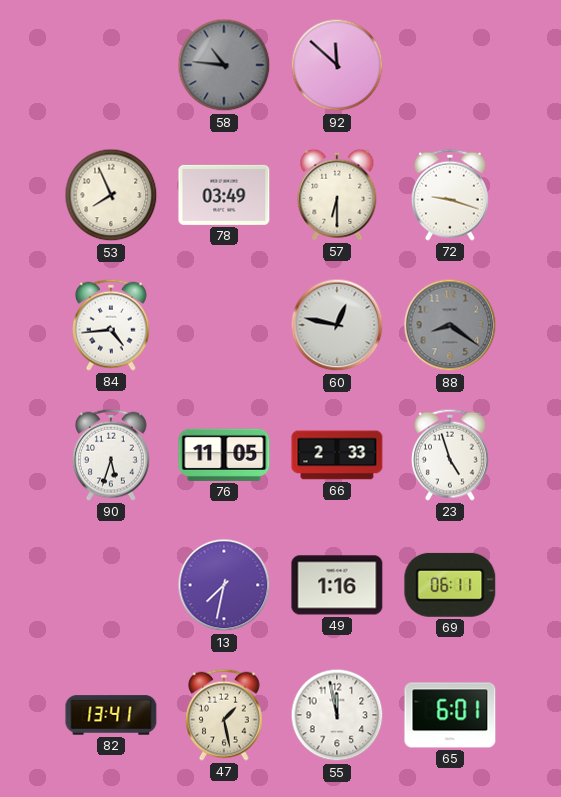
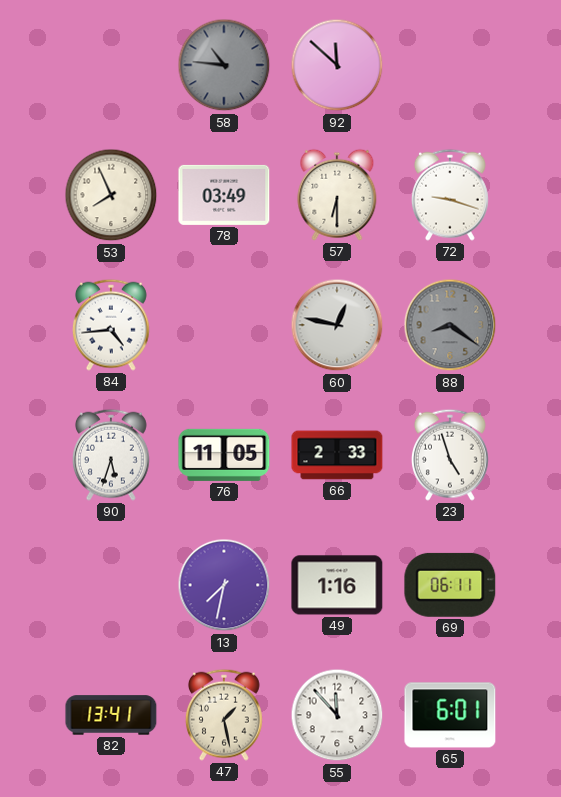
55: 11:58 -> 11:53
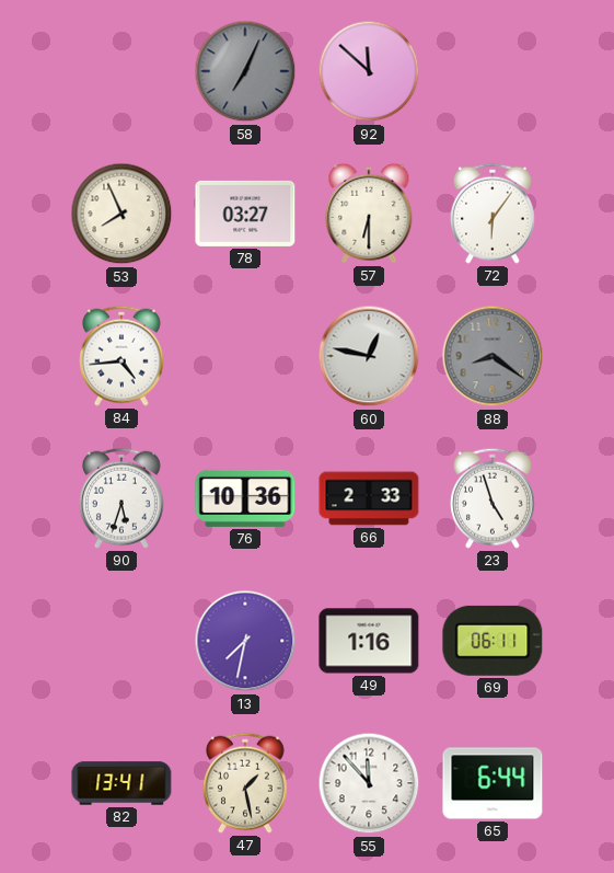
58: 10:46 -> 7:04
78: 03:49 -> 03:27
72: 9:18 -> 6:06
76: 11:05 -> 10:36
65: 6:01 -> 6:44
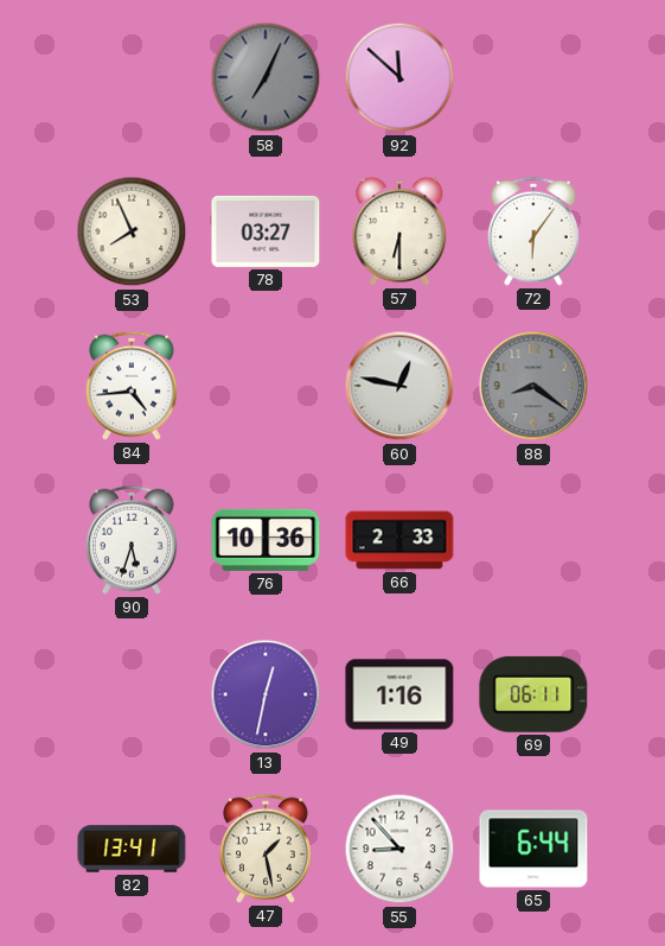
23: 4:57 -> none
13: 7:32 -> 12:32
55: 11:53 -> 8:53
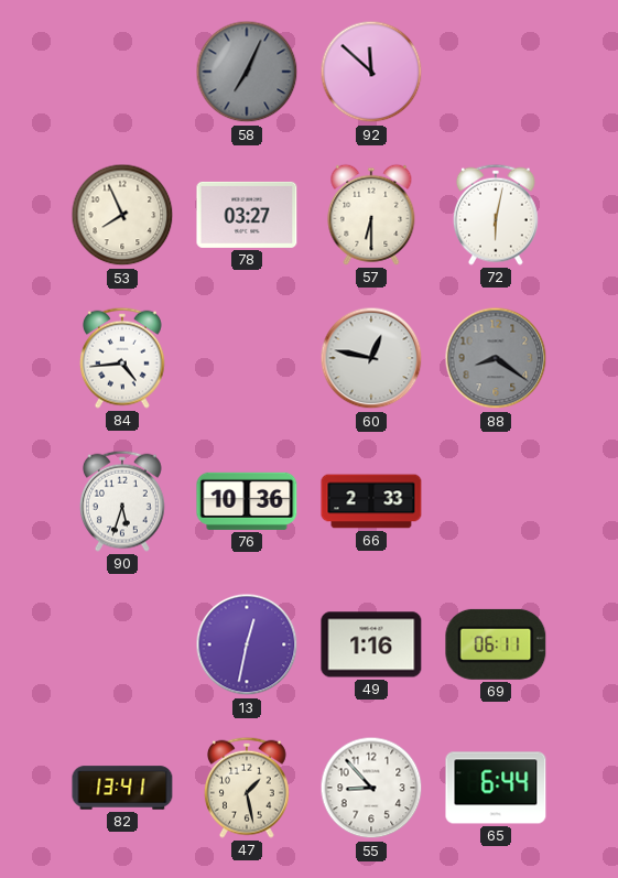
72: 6:06 -> 6:02
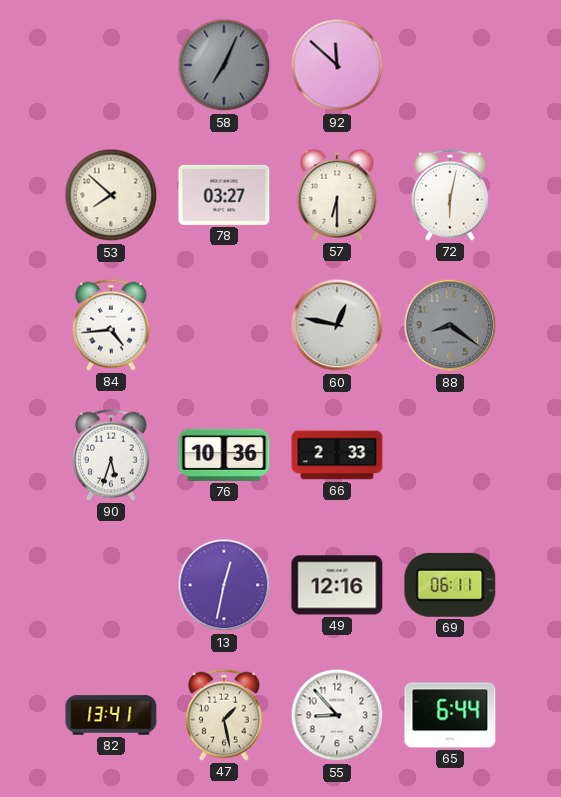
53: 7:56 -> 7:52
49: 1:16 -> 12:16
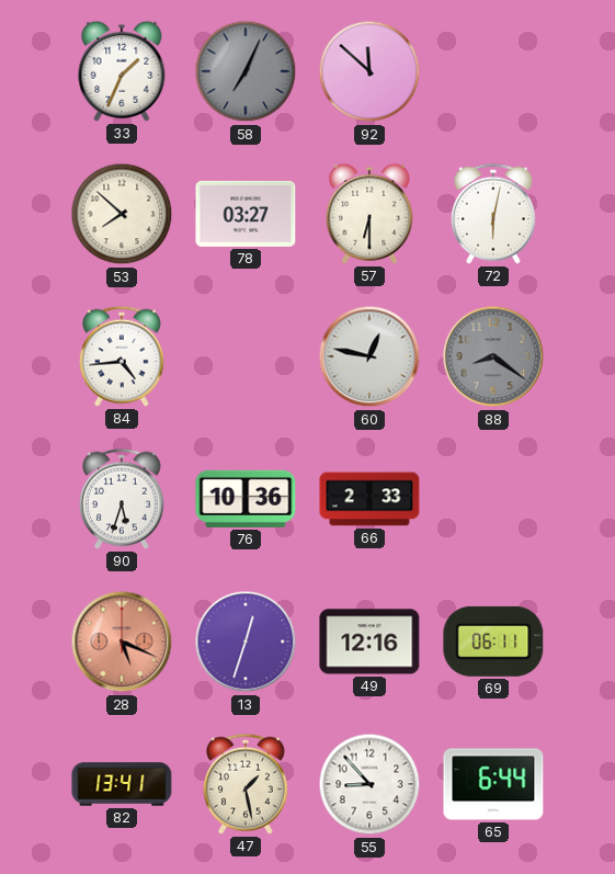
33: none -> 1:34
28: none -> 5:19
13: 12:32 -> 12:33
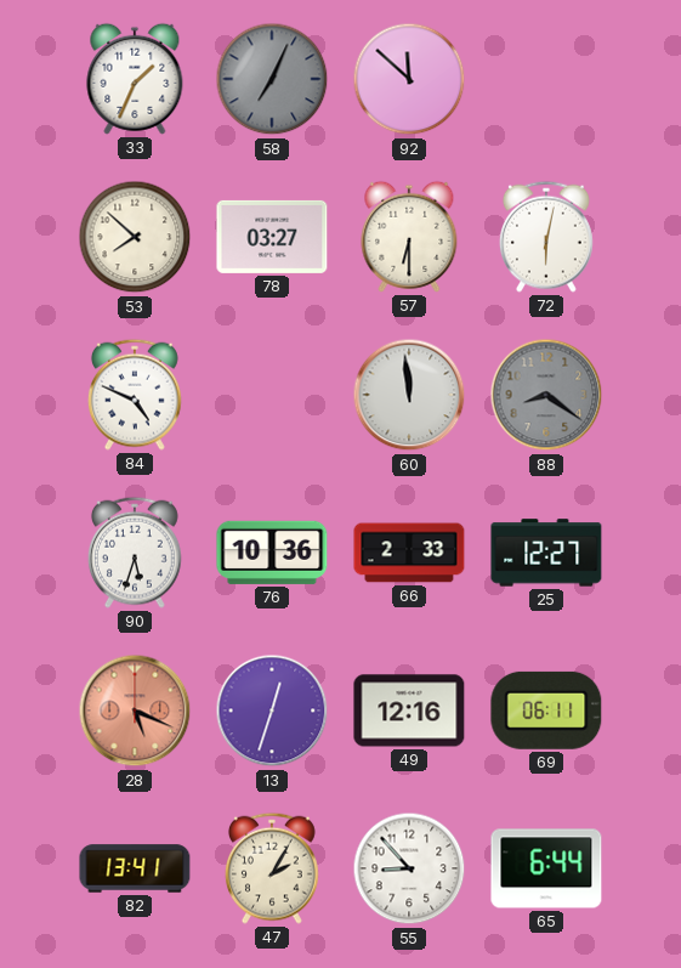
84: 4:44 -> 4:49
60: 12:47 -> 11:59
25: none -> 12:27
47: 1:28 -> 2:05
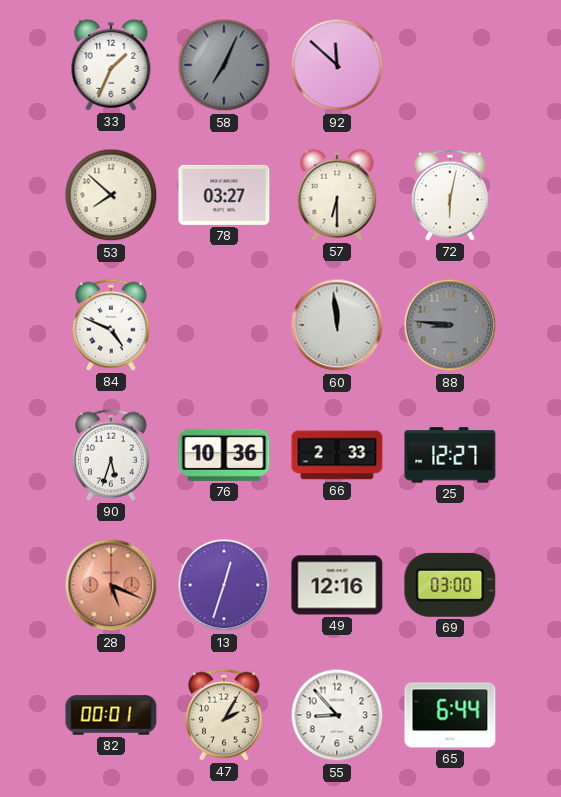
88: 8:21 -> 8:46
69: 06:11 -> 03:00
82: 13:41 -> 00:01
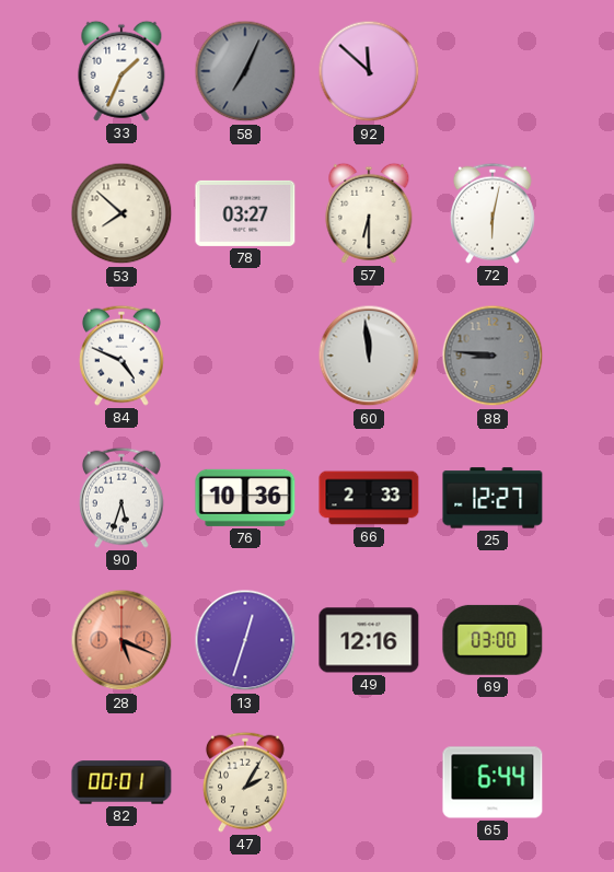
55: 8:53 -> none
